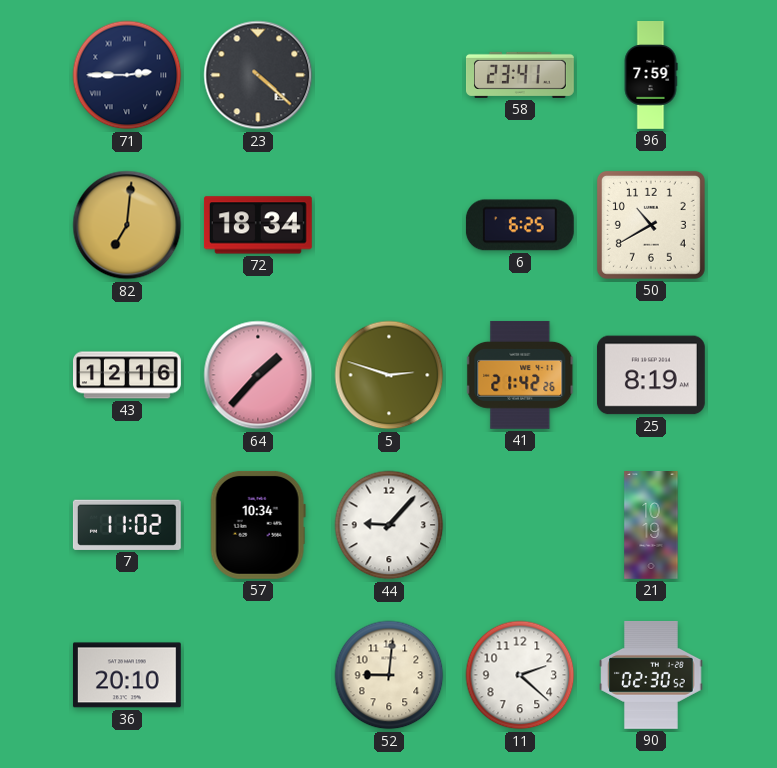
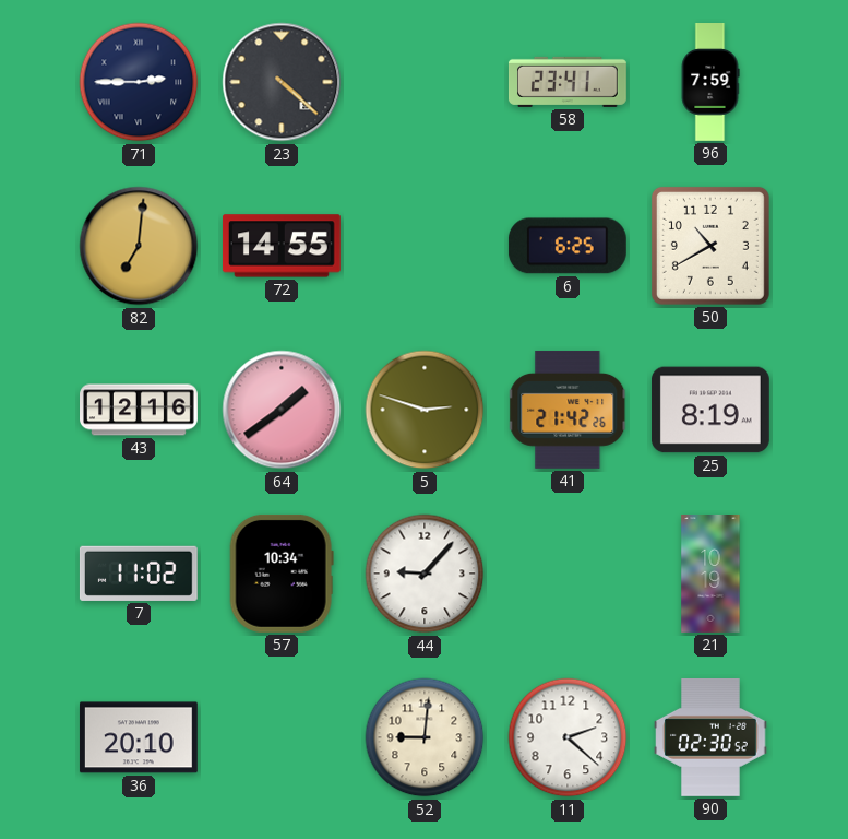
72: 18:34 -> 14:55
64: 1:37 -> 1:39
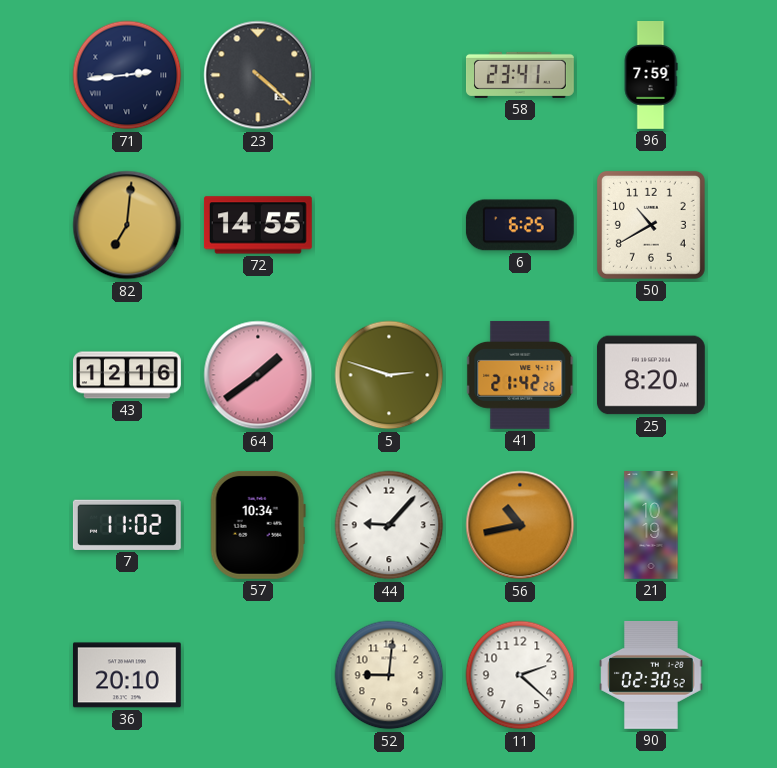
71: 2:45 -> 2:44
25: 8:19 -> 8:20
56: none -> 10:43
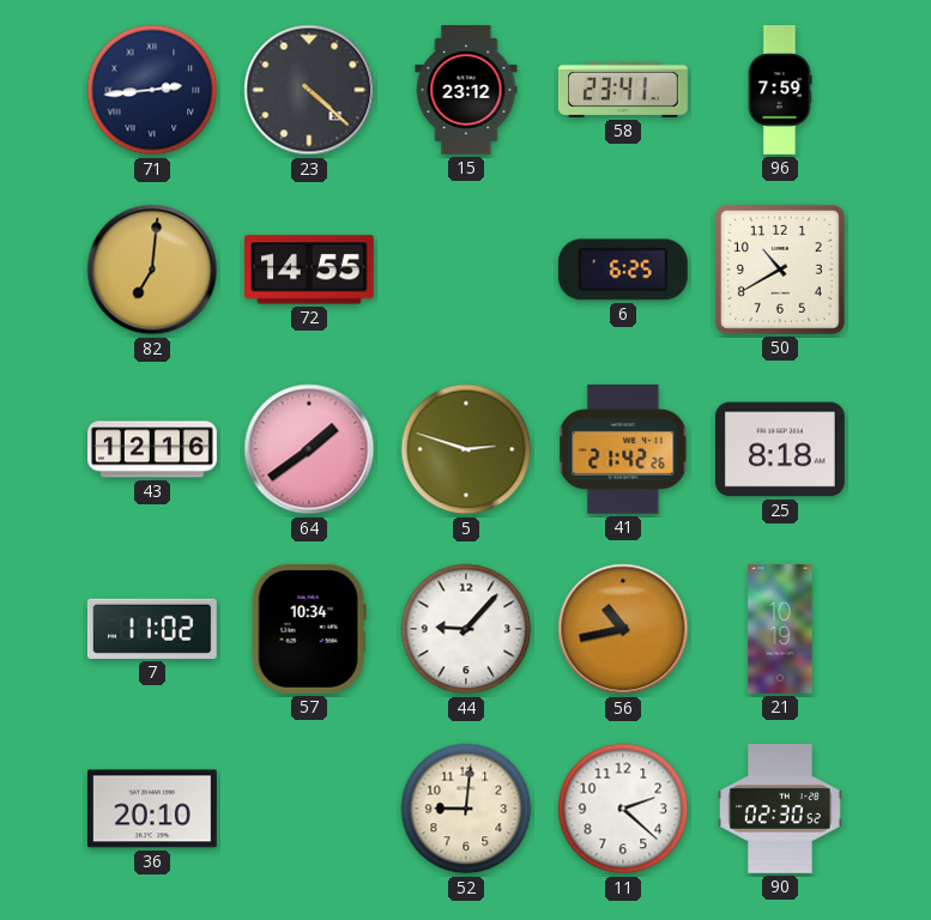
15: none -> 23:12
25: 8:20 -> 8:18
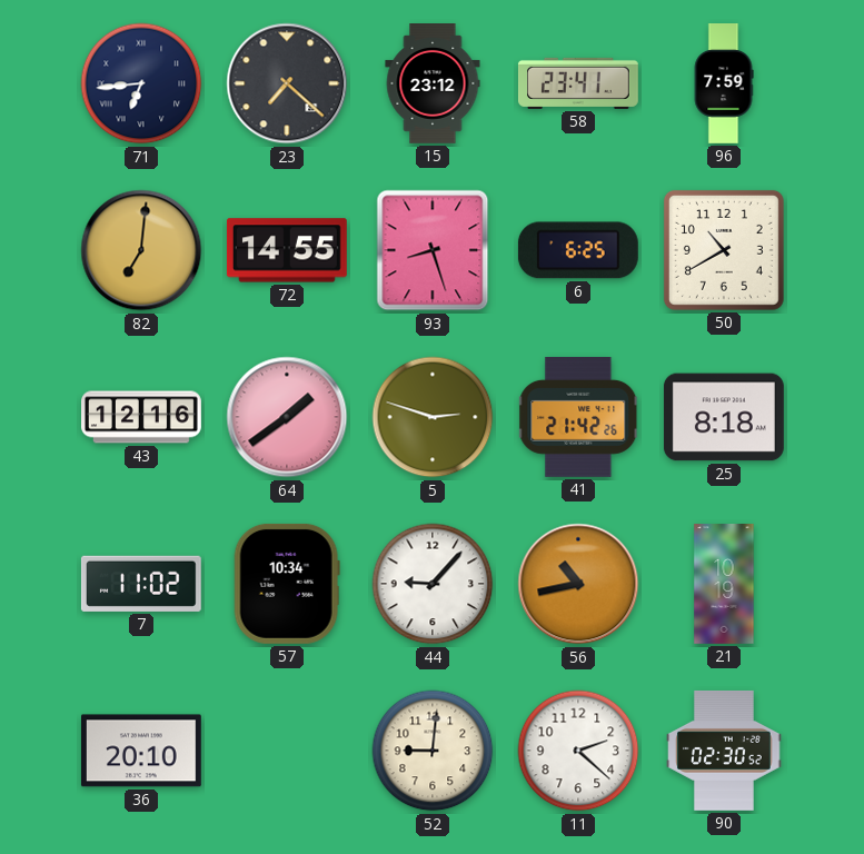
71: 2:44 -> 6:44
23: 4:22 -> 7:22
93: none -> 8:27
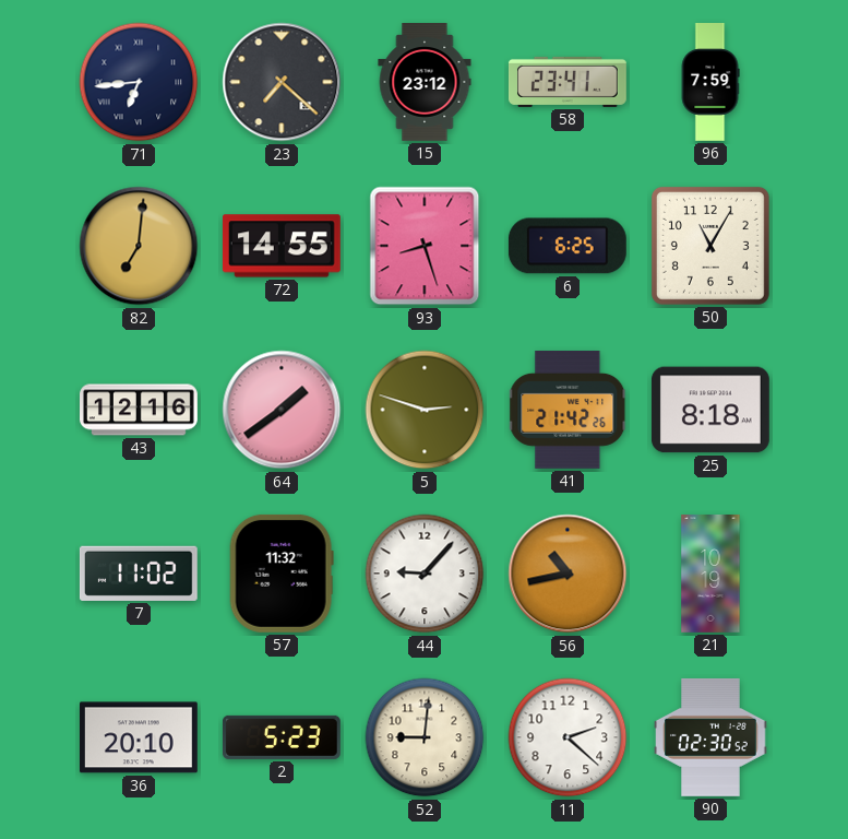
50: 10:40 -> 11:05
57: 10:34 -> 11:32
2: none -> 5:23
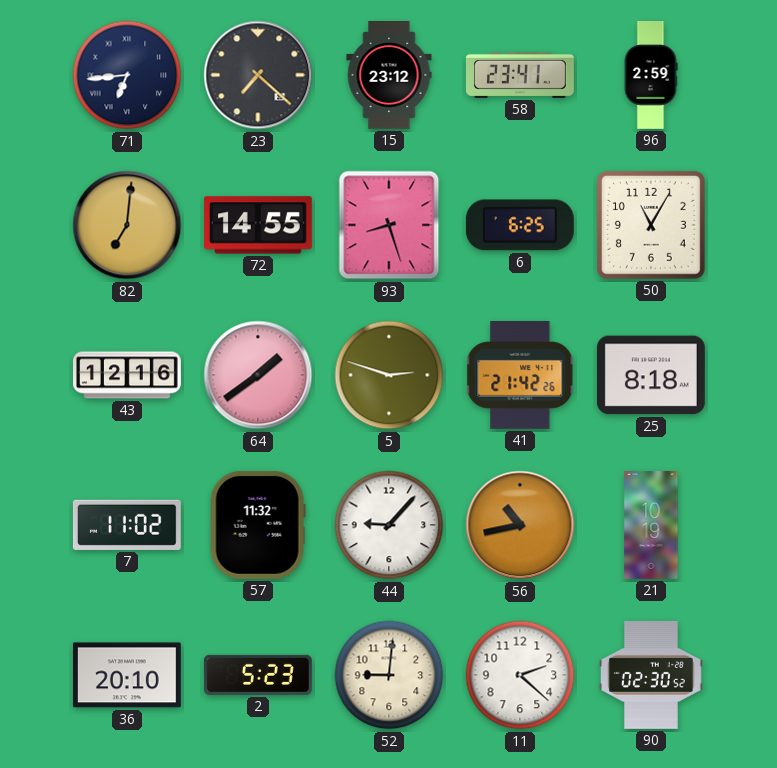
96: 7:59 -> 2:59
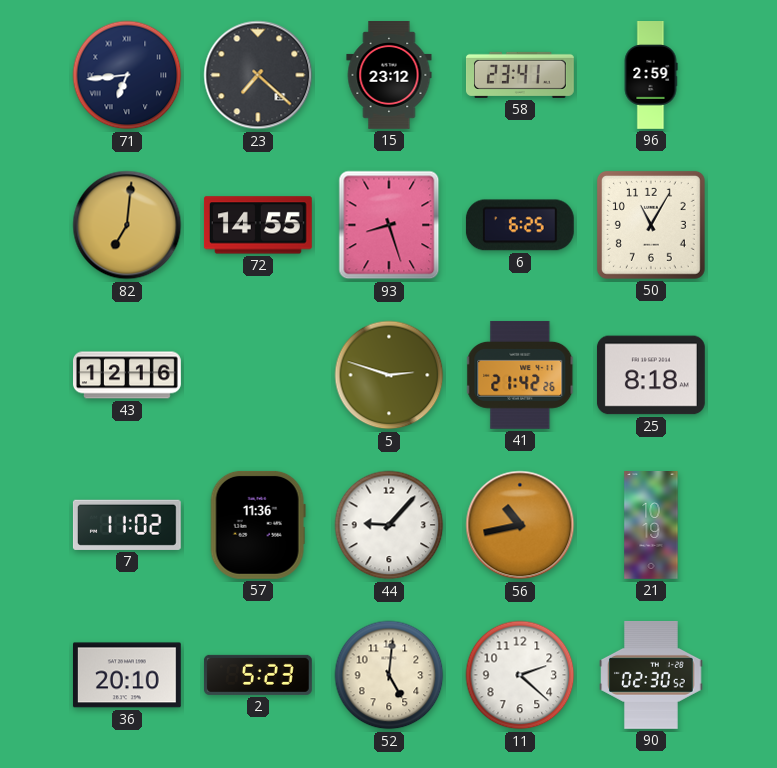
64: 1:39 -> none
57: 11:32 -> 11:36
52: 9:01 -> 5:01
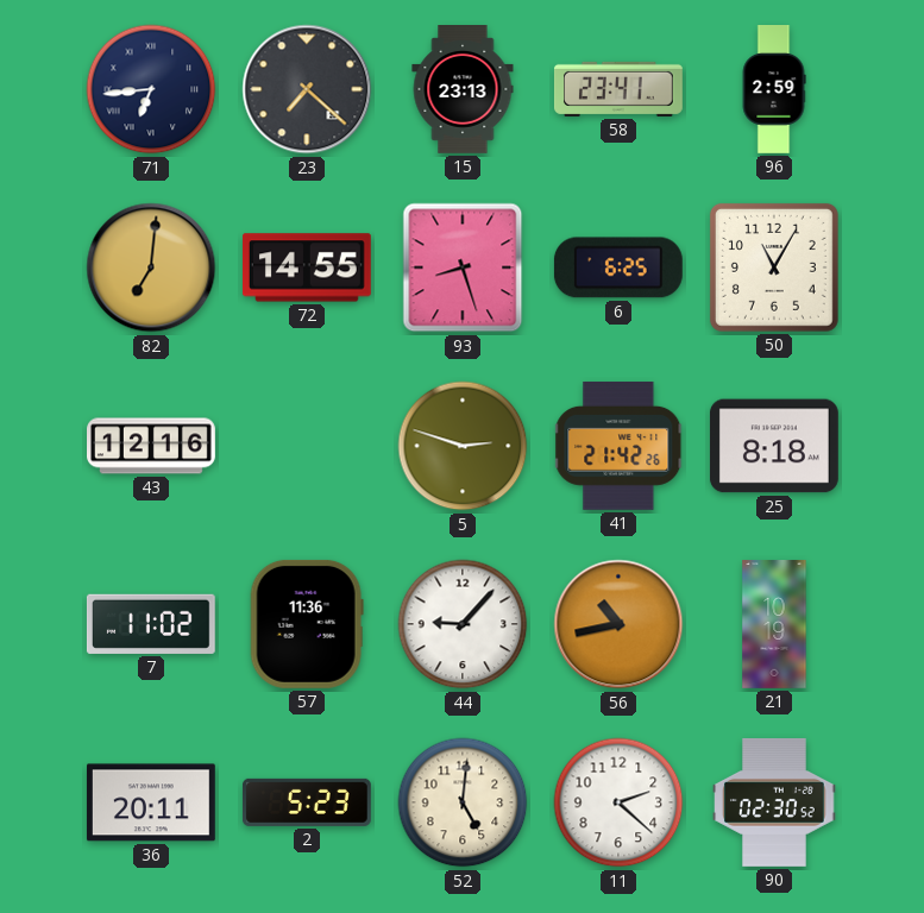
15: 23:12 -> 23:13
36: 20:10 -> 20:11
